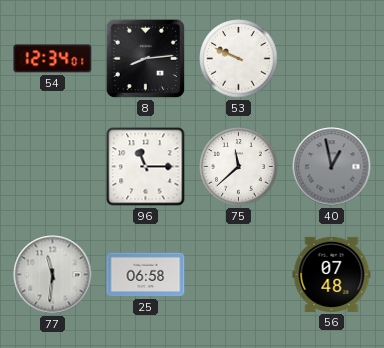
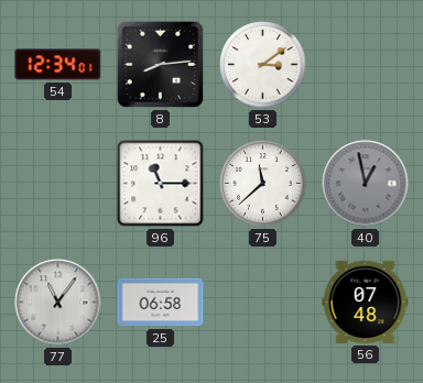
53: 9:49 -> 3:09
77: 11:31 -> 11:06
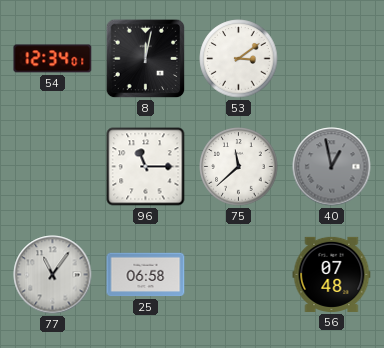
8: 8:14 -> 12:02
